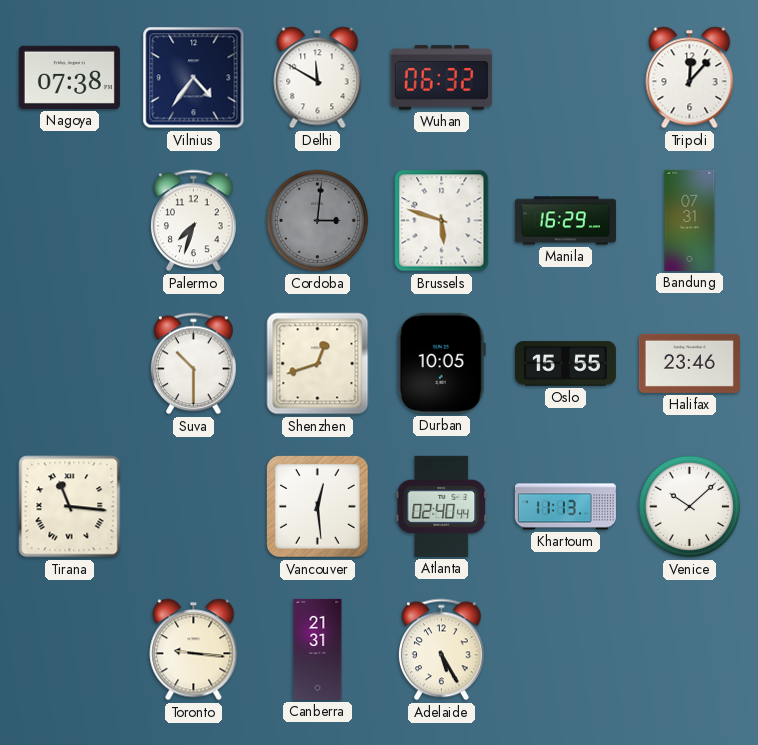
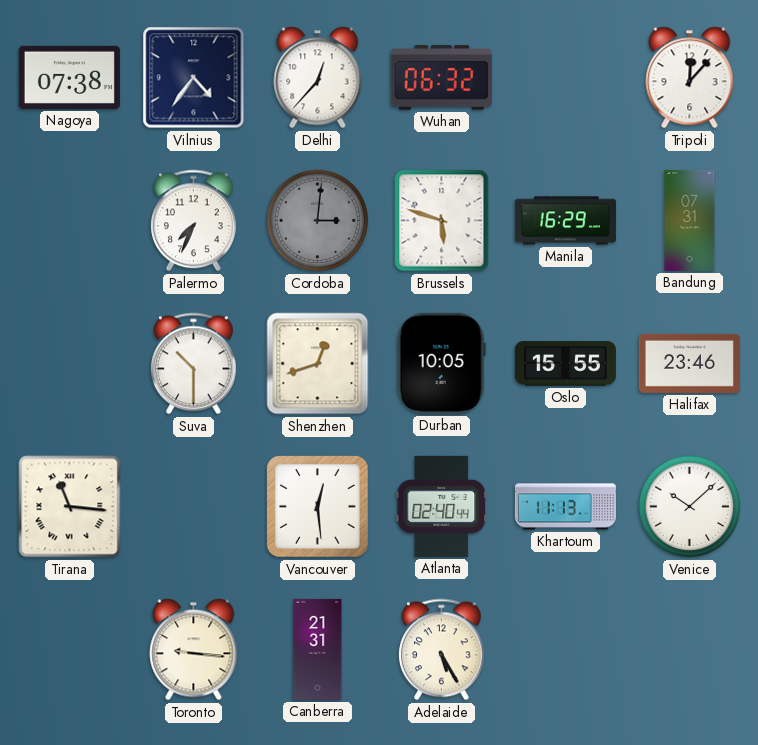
Delhi: 11:50 -> 12:37
Palermo: 7:33 -> 7:34
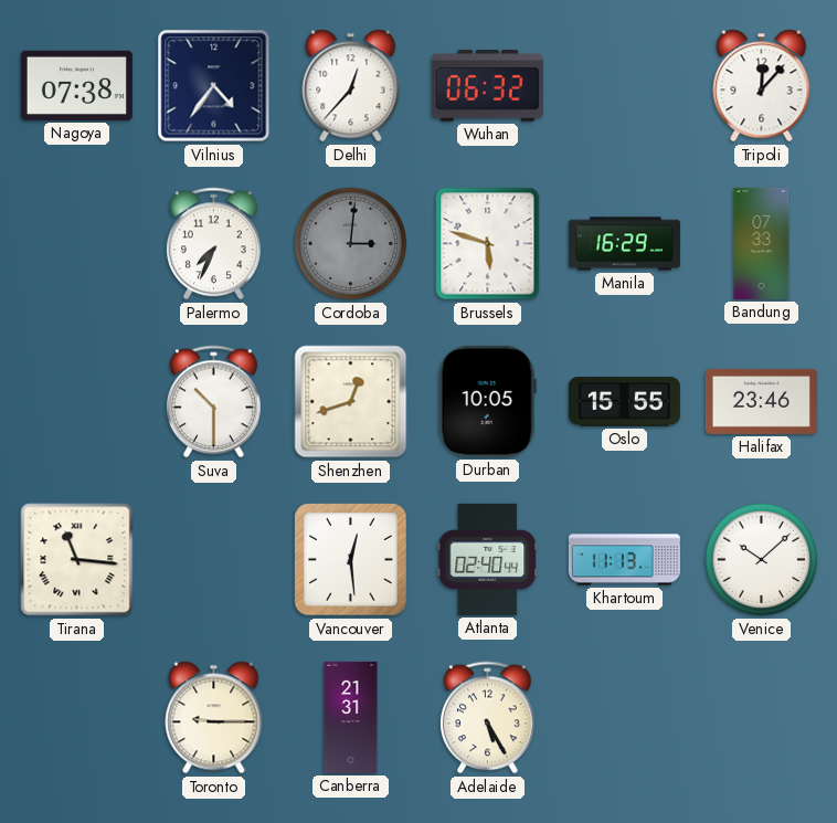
Bandung: 07:31 -> 07:33
Toronto: 9:16 -> 9:15
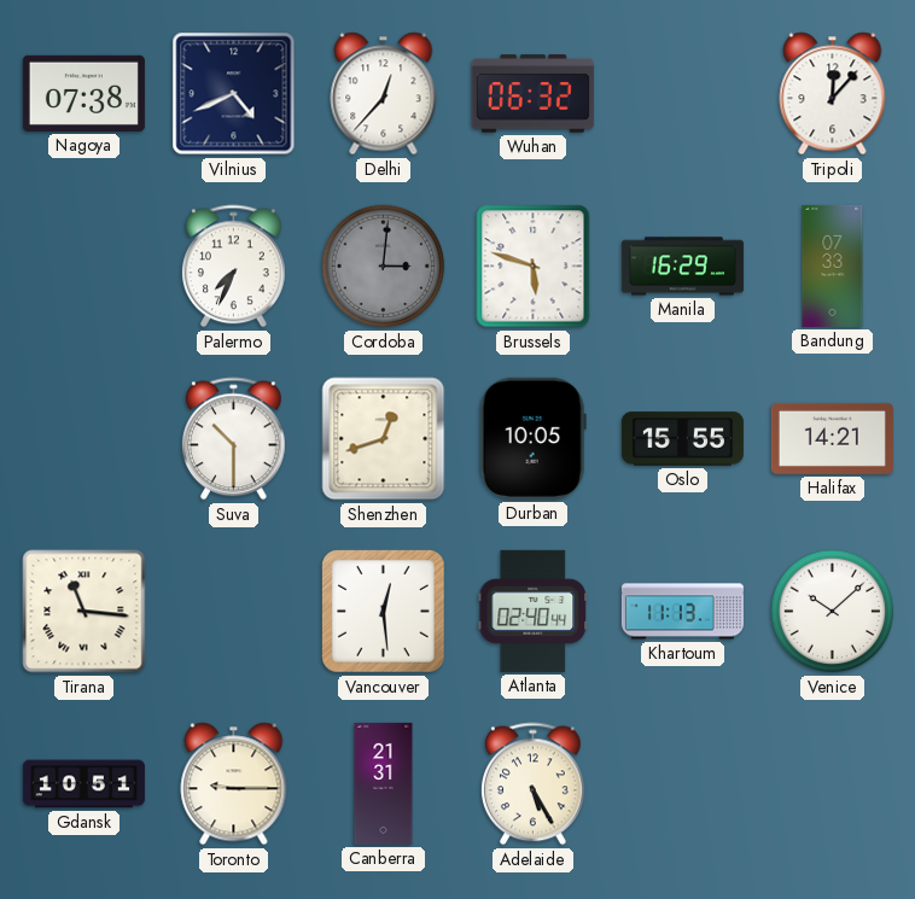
Vilnius: 4:36 -> 4:41
Halifax: 23:46 -> 14:21
Gdansk: none -> 10:51
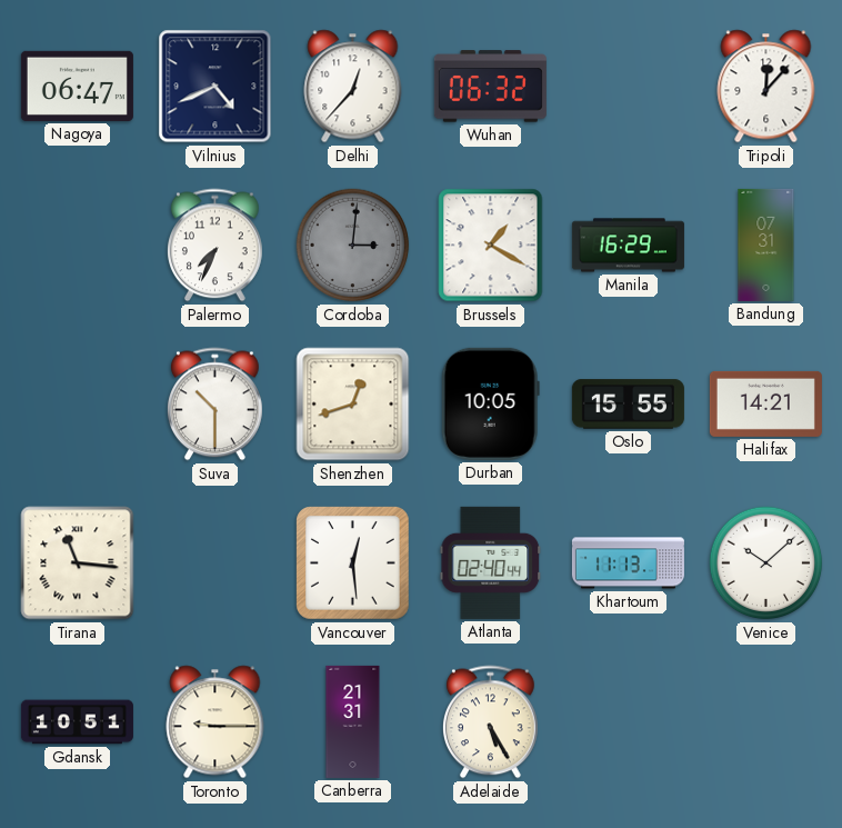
Nagoya: 07:38 -> 06:47
Brussels: 5:48 -> 1:20
Bandung: 07:33 -> 07:31
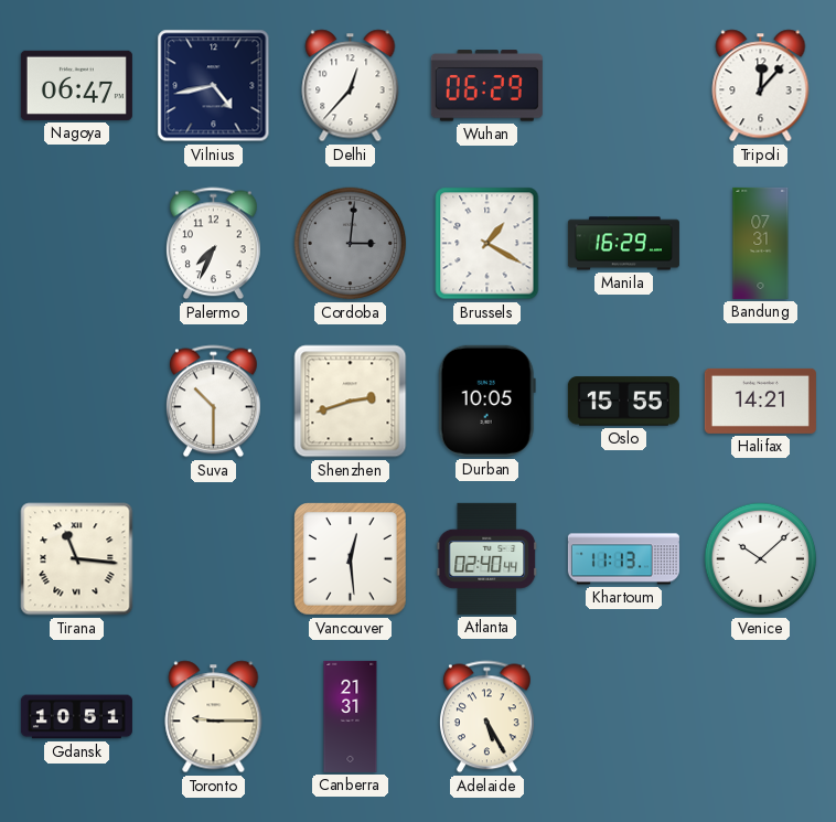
Vilnius: 4:41 -> 4:43
Wuhan: 06:32 -> 06:29
Shenzhen: 12:42 -> 2:42
